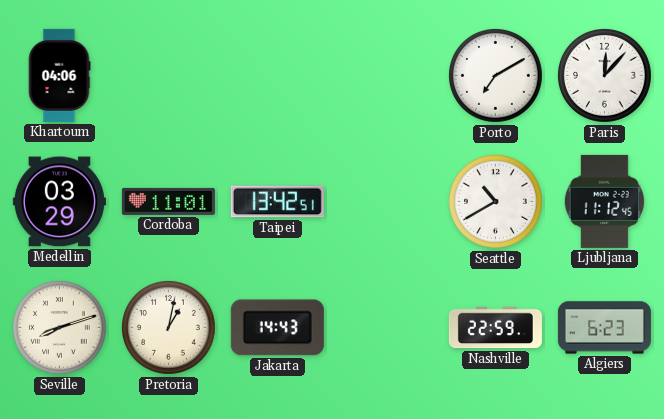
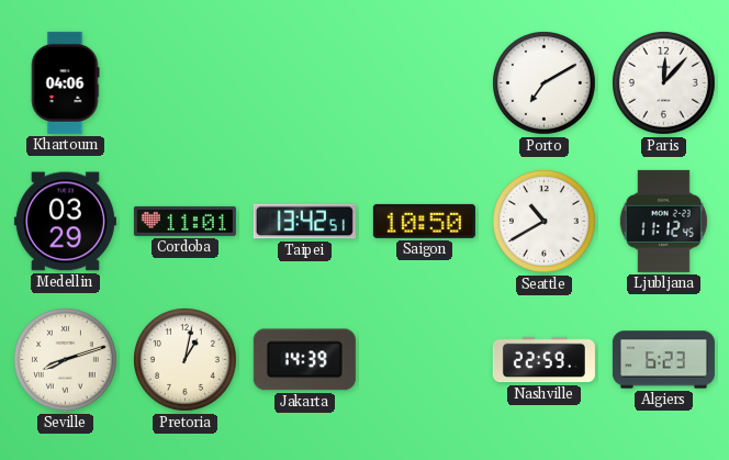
Saigon: none -> 10:50
Jakarta: 14:43 -> 14:39
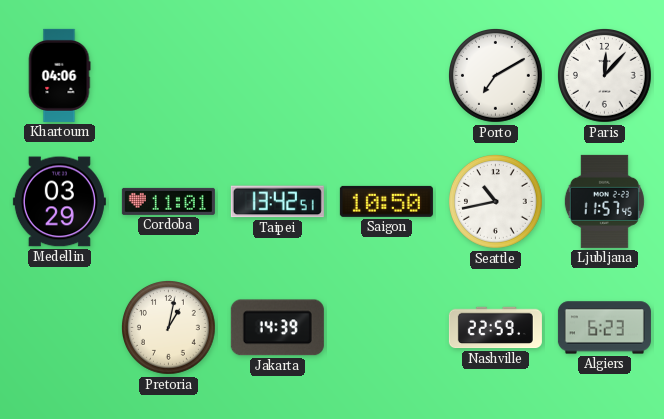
Seattle: 10:40 -> 10:43
Ljubljana: 11:12 -> 11:57
Seville: 8:12 -> none
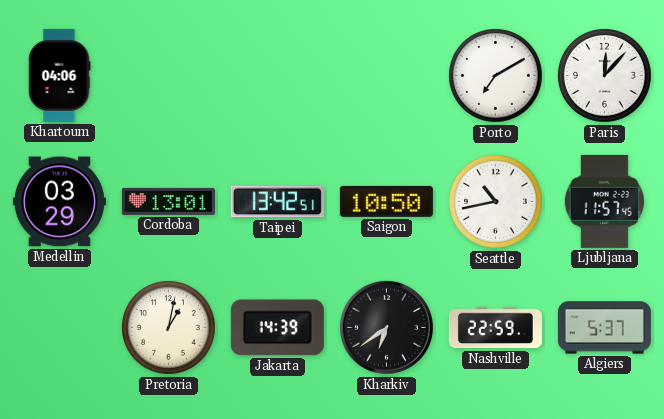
Cordoba: 11:01 -> 13:01
Kharkiv: none -> 6:39
Algiers: 6:23 -> 5:37
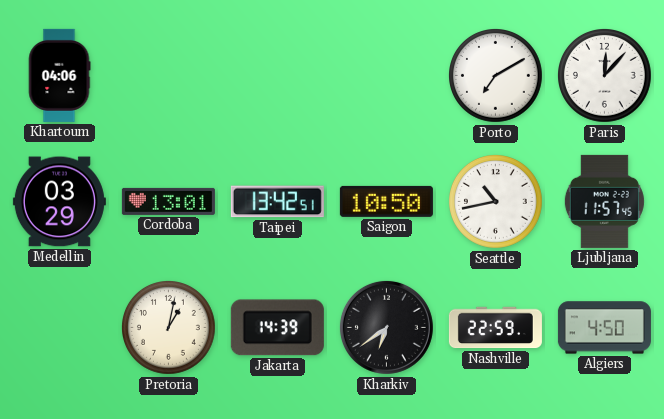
Algiers: 5:37 -> 4:50
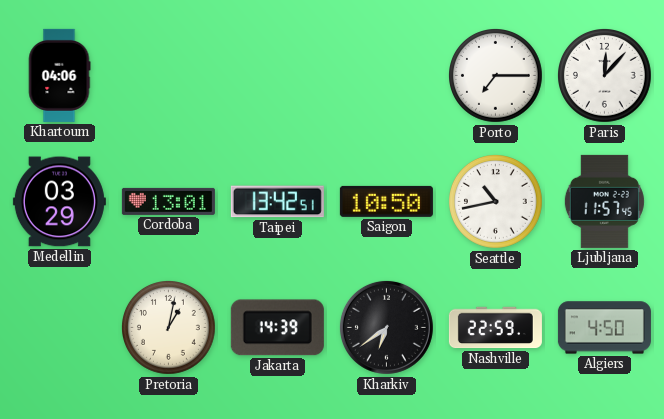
Porto: 7:10 -> 7:15
